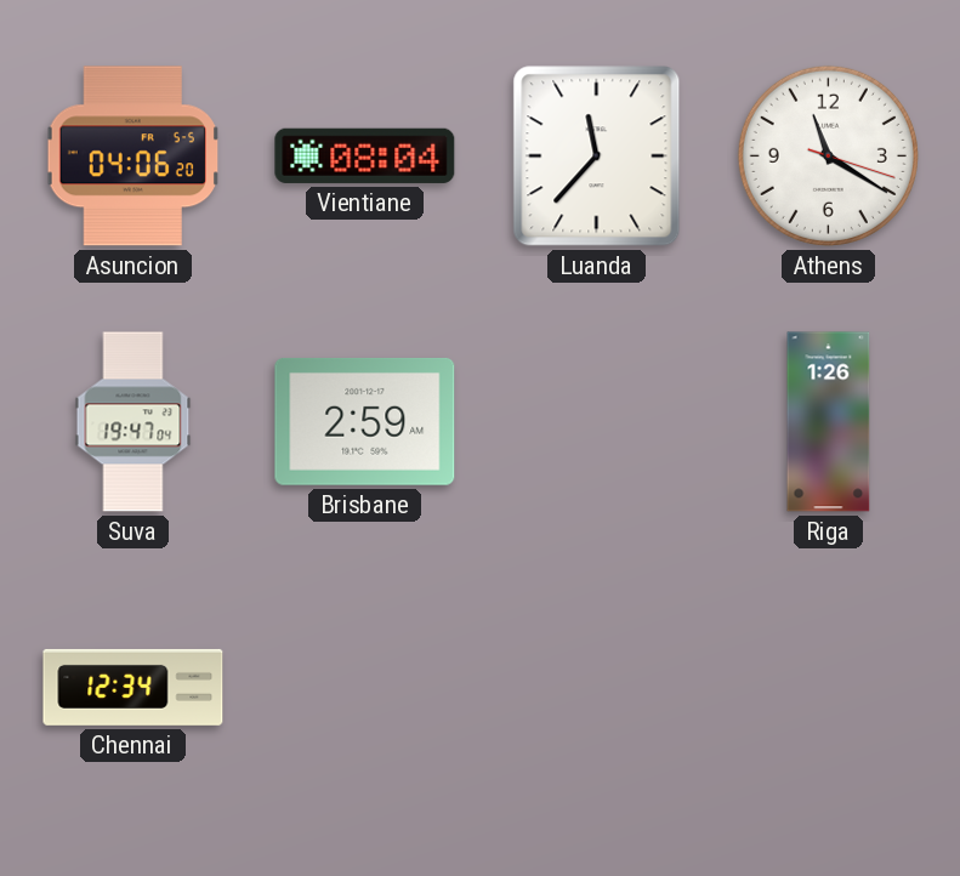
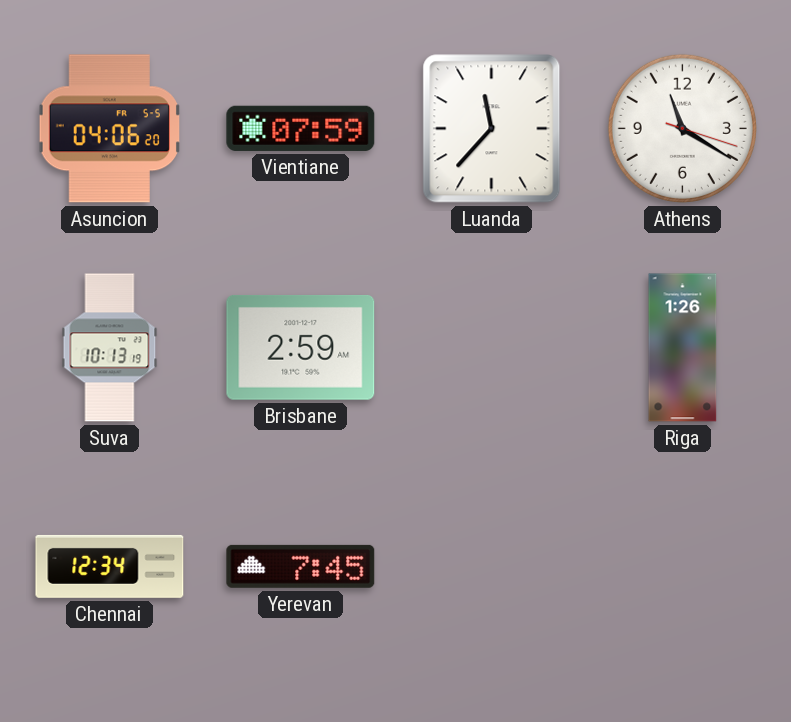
Vientiane: 08:04 -> 07:59
Suva: 19:47 -> 10:13
Yerevan: none -> 7:45
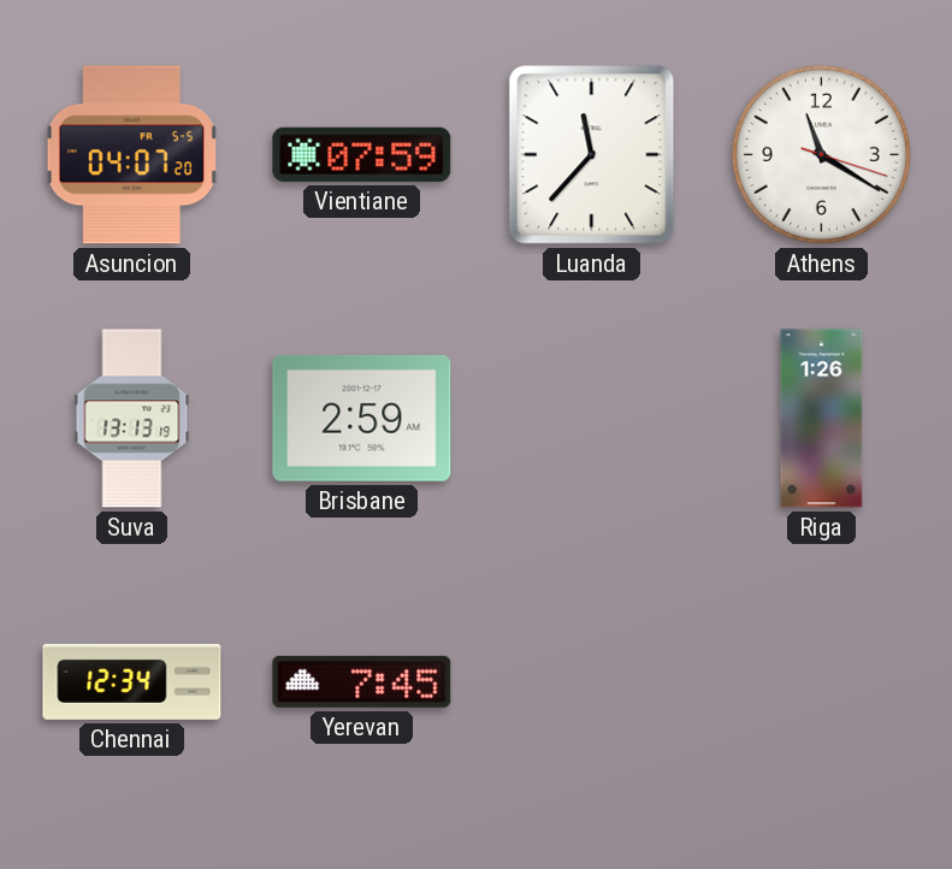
Asuncion: 04:06 -> 04:07
Suva: 10:13 -> 13:13
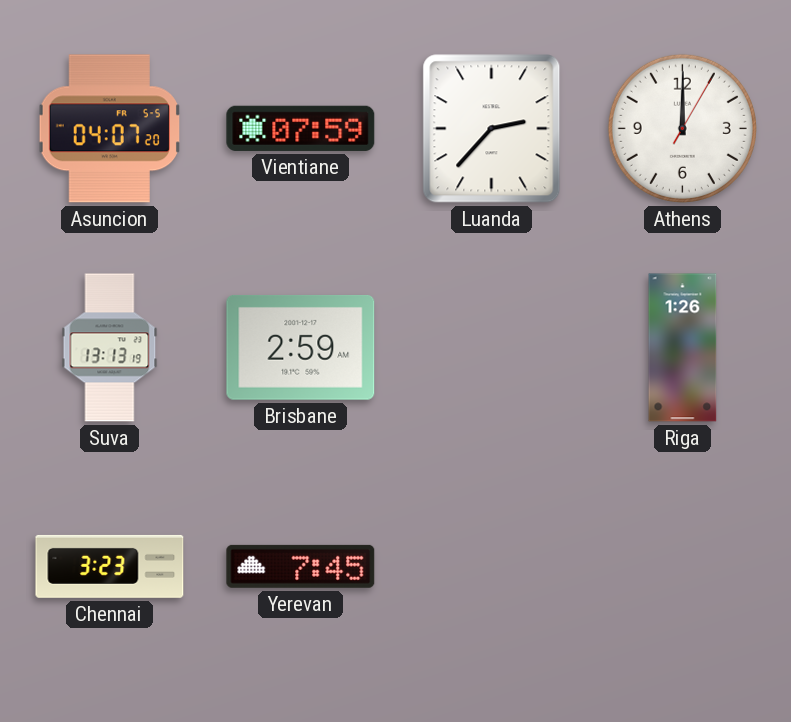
Luanda: 11:37 -> 2:37
Athens: 11:20 -> 12:00
Chennai: 12:34 -> 3:23
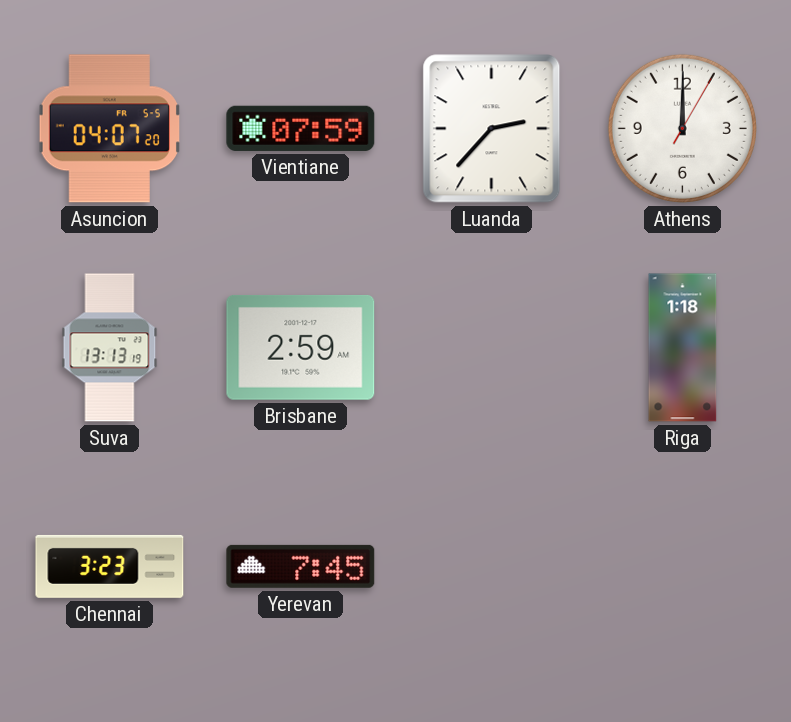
Riga: 1:26 -> 1:18
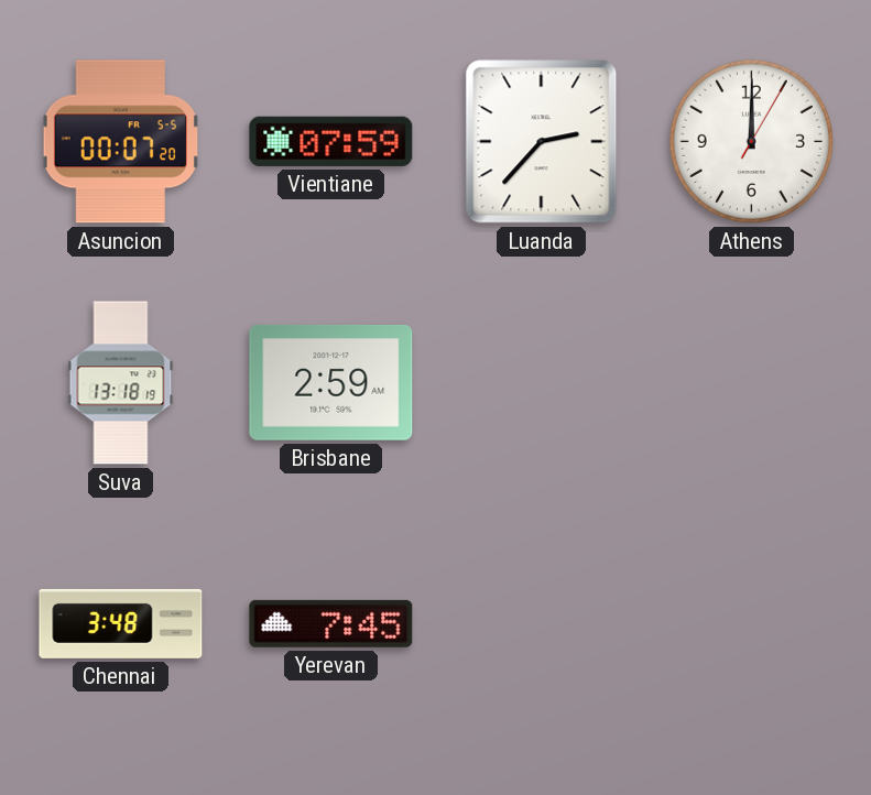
Asuncion: 04:07 -> 00:07
Suva: 13:13 -> 13:18
Riga: 1:18 -> none
Chennai: 3:23 -> 3:48
